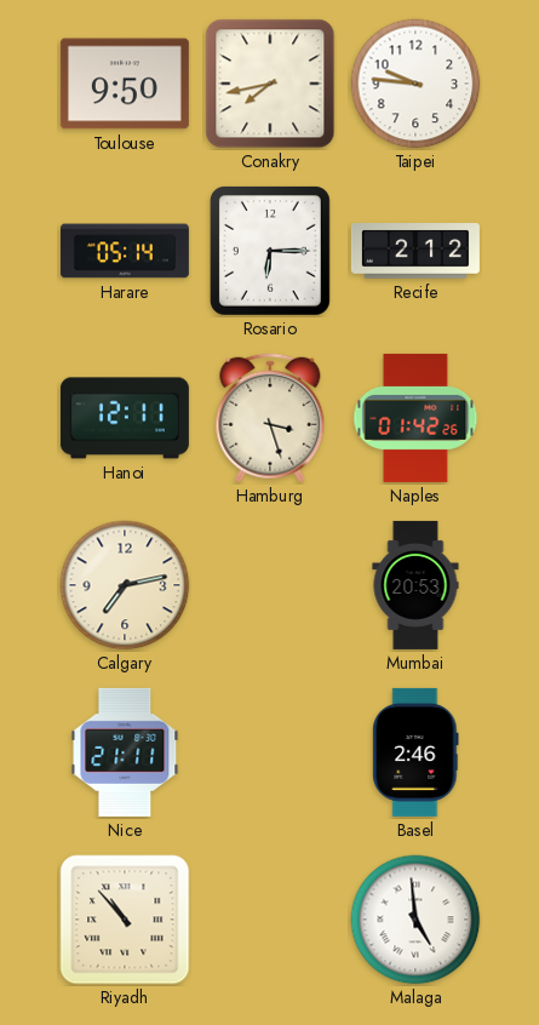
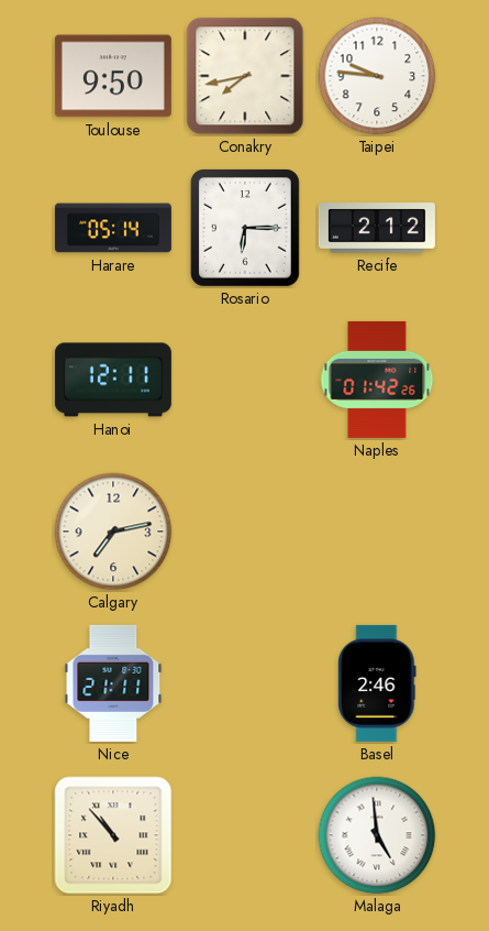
Hamburg: 3:27 -> none
Mumbai: 20:53 -> none
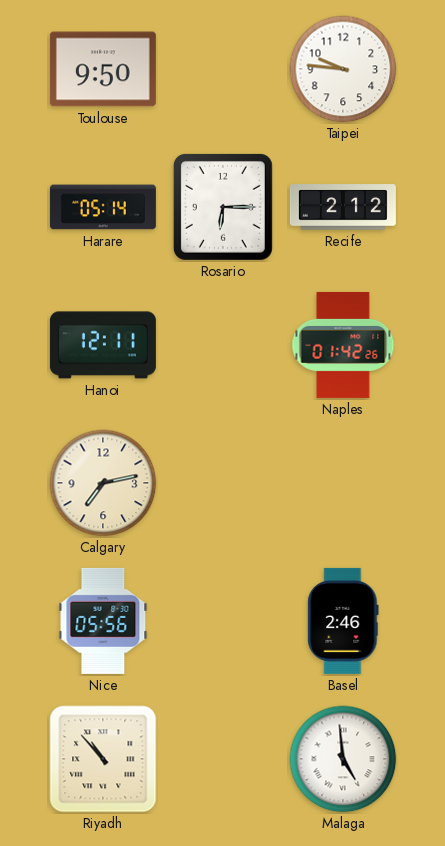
Conakry: 7:43 -> none
Nice: 21:11 -> 05:56
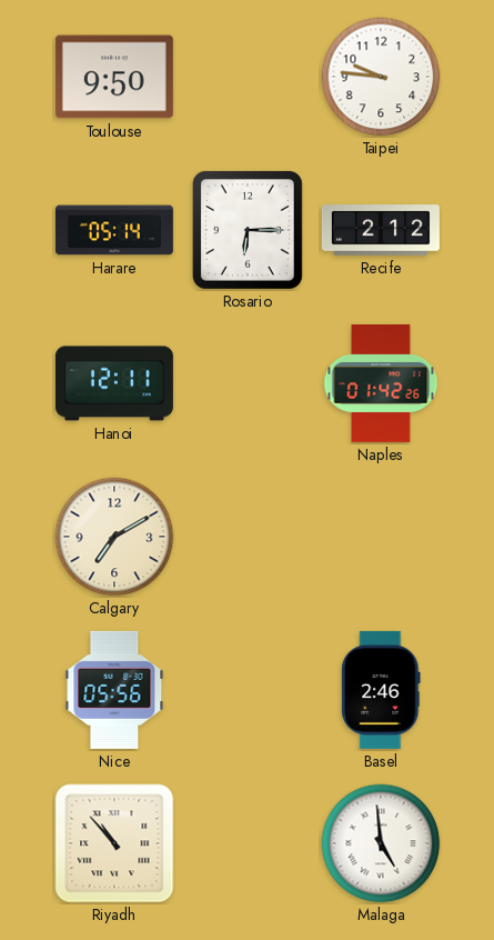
Calgary: 7:13 -> 7:10
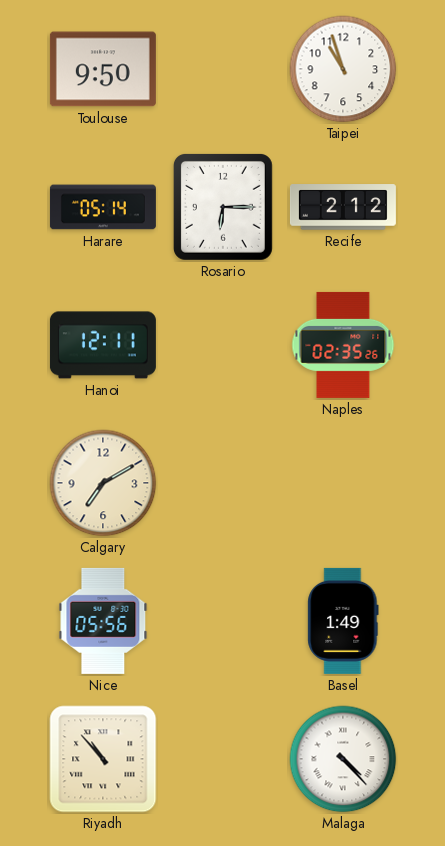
Taipei: 9:46 -> 10:57
Naples: 01:42 -> 02:35
Basel: 2:46 -> 1:49
Malaga: 4:59 -> 4:23
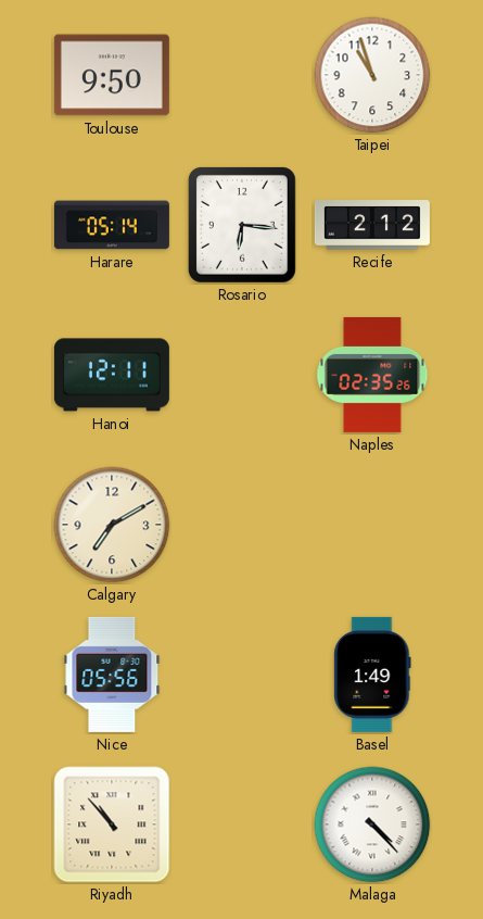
Rosario: 6:15 -> 6:16
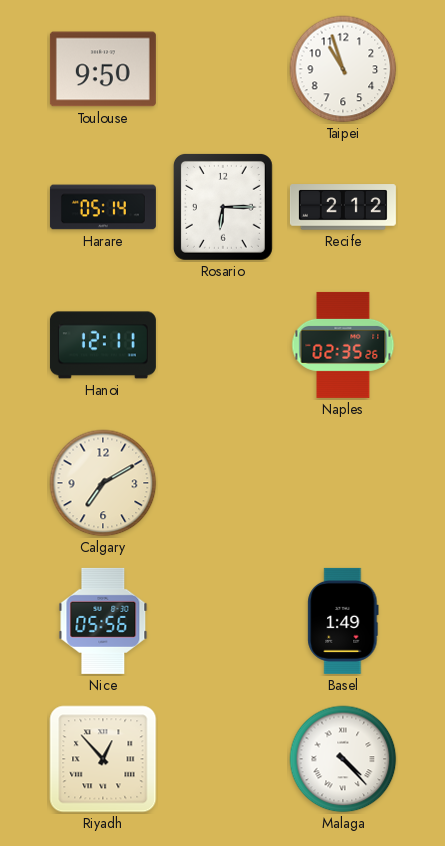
Rosario: 6:16 -> 6:15
Riyadh: 10:53 -> 12:53
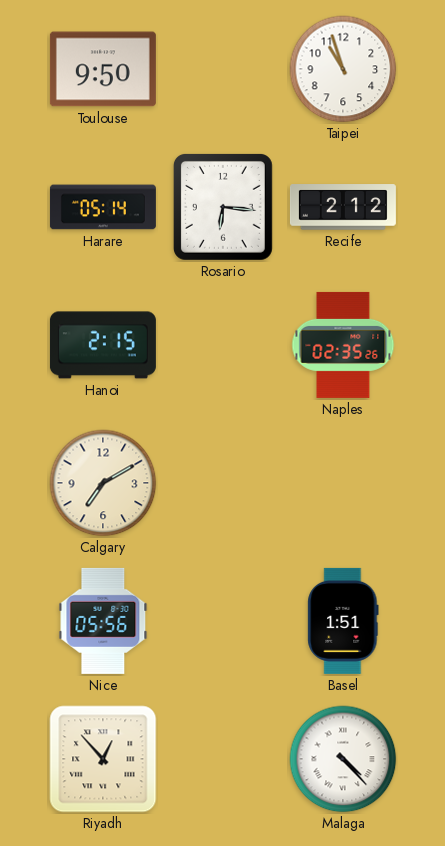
Rosario: 6:15 -> 6:16
Hanoi: 12:11 -> 2:15
Basel: 1:49 -> 1:51
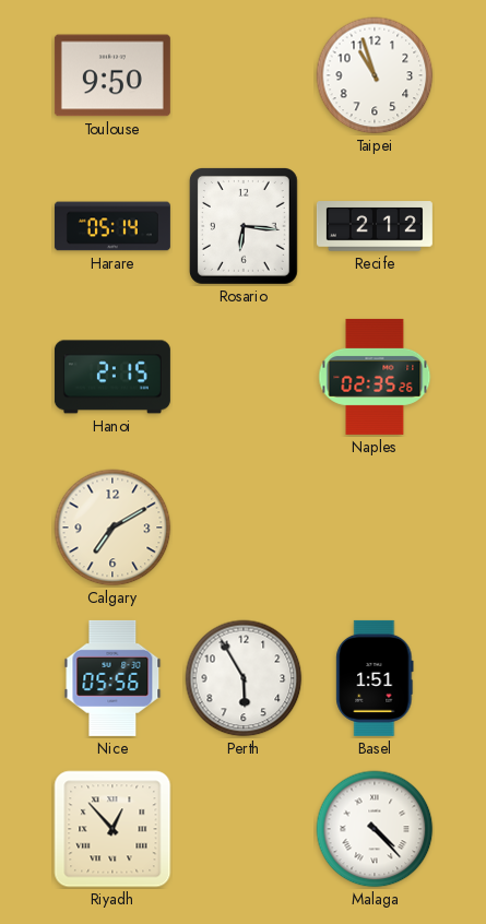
Perth: none -> 5:55
